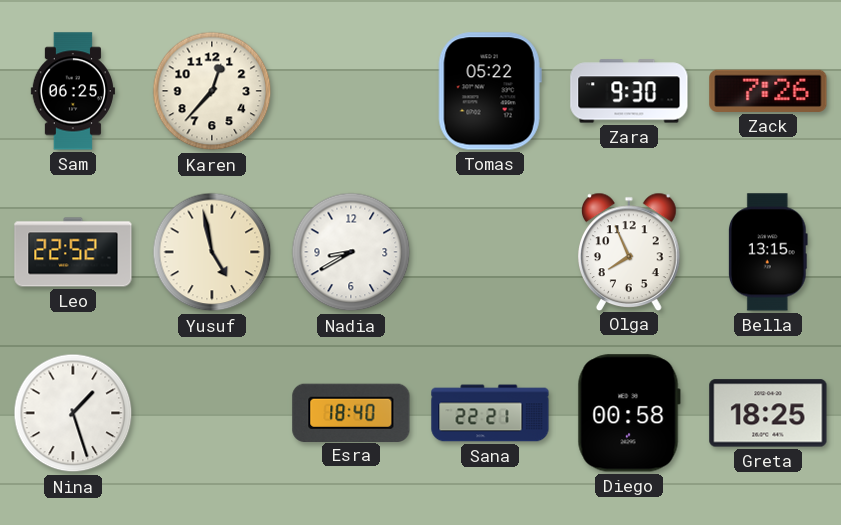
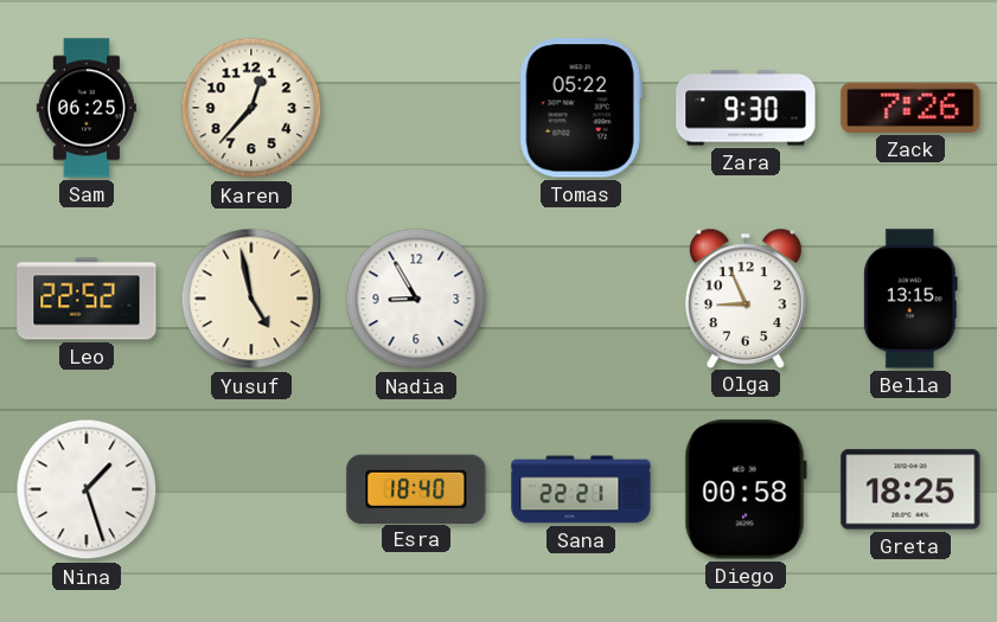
Nadia: 8:40 -> 8:55
Olga: 7:56 -> 8:56
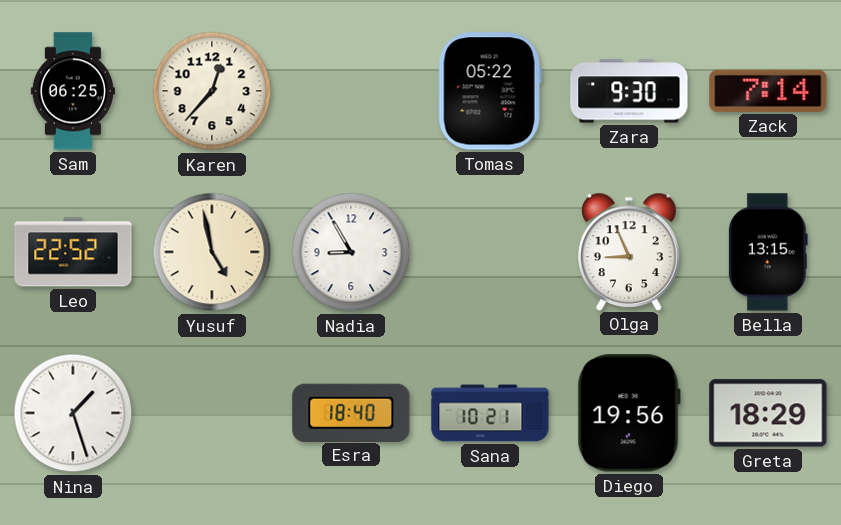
Zack: 7:26 -> 7:14
Sana: 22:21 -> 10:21
Diego: 00:58 -> 19:56
Greta: 18:25 -> 18:29
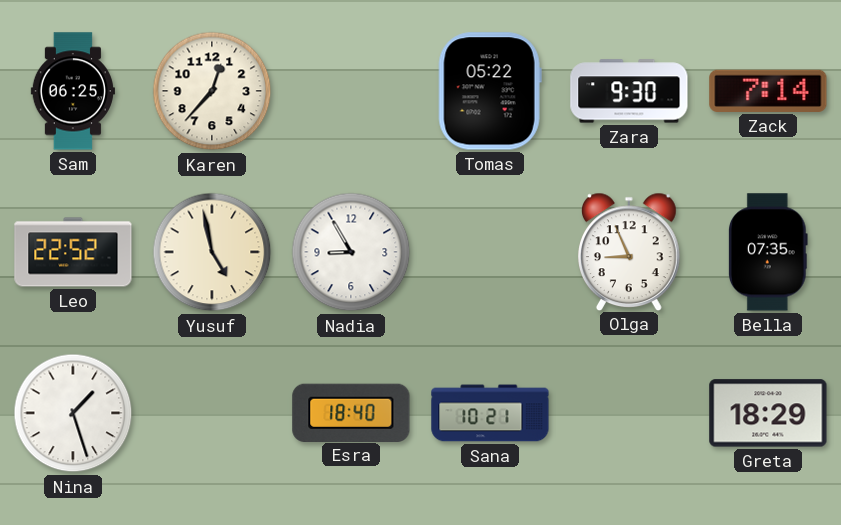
Bella: 13:15 -> 07:35
Diego: 19:56 -> none
